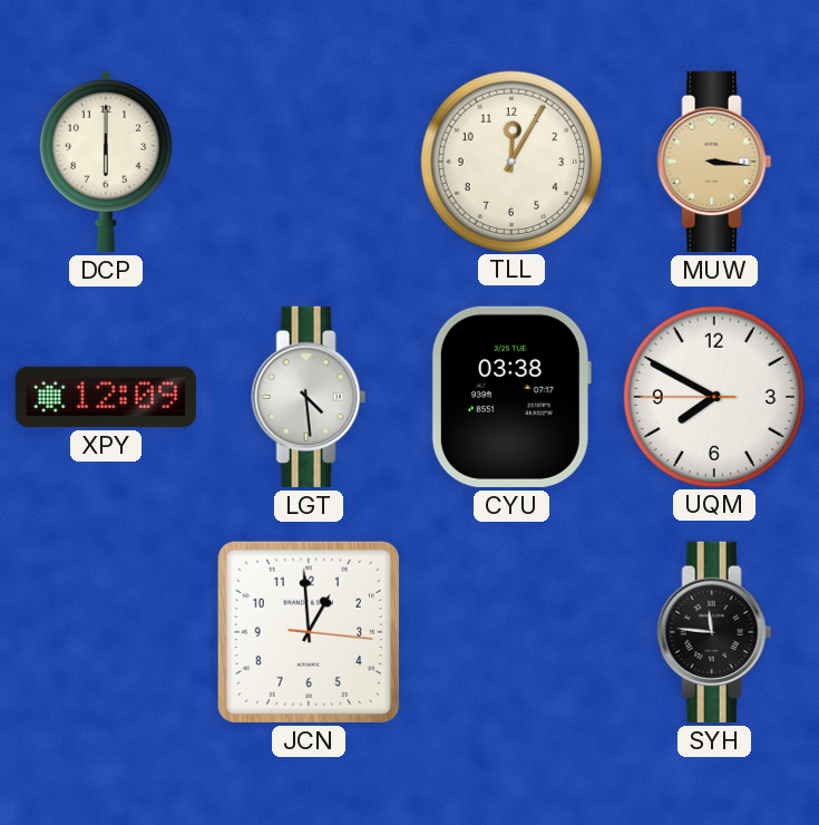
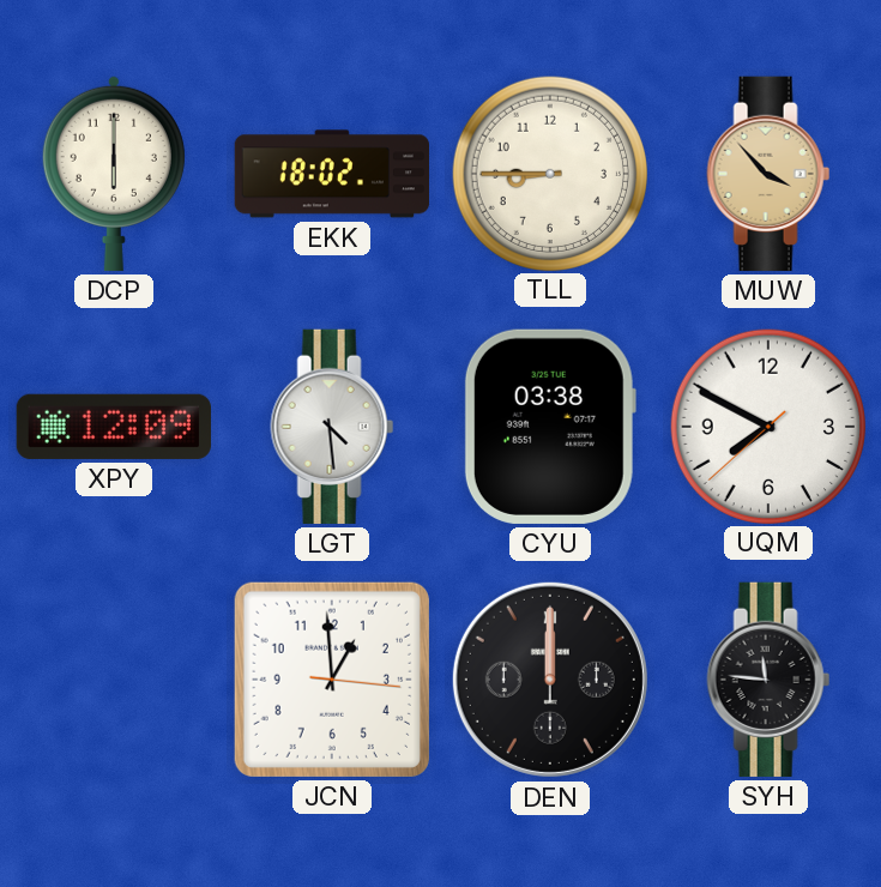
EKK: none -> 18:02
TLL: 12:05 -> 8:45
MUW: 3:16 -> 3:53
UQM: 7:49:45 -> 7:49:38
DEN: none -> 12:00
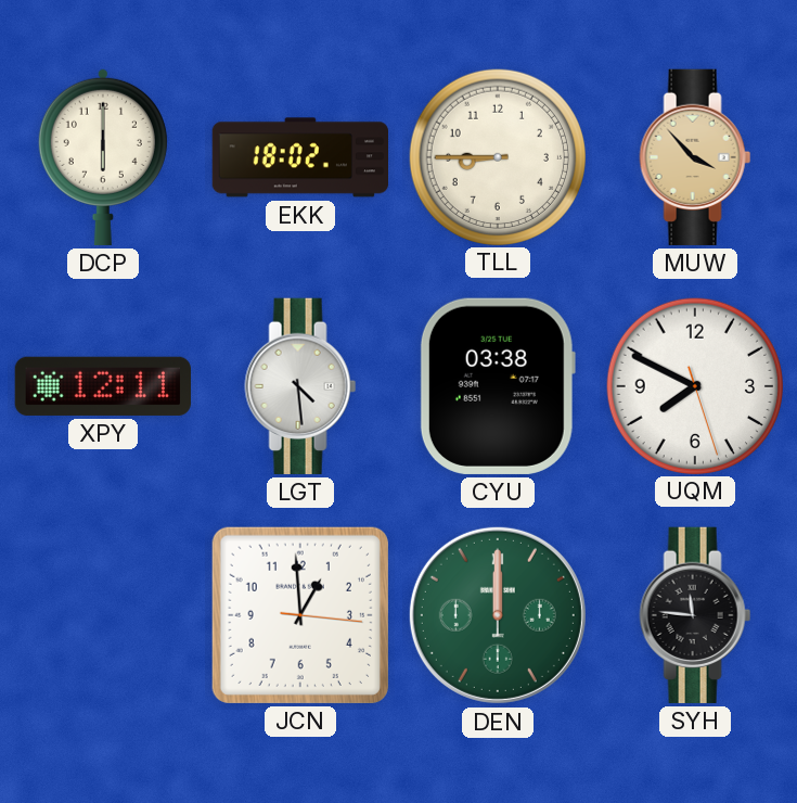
XPY: 12:09 -> 12:11
UQM: 7:49:38 -> 7:49:27
DEN dial: black -> green
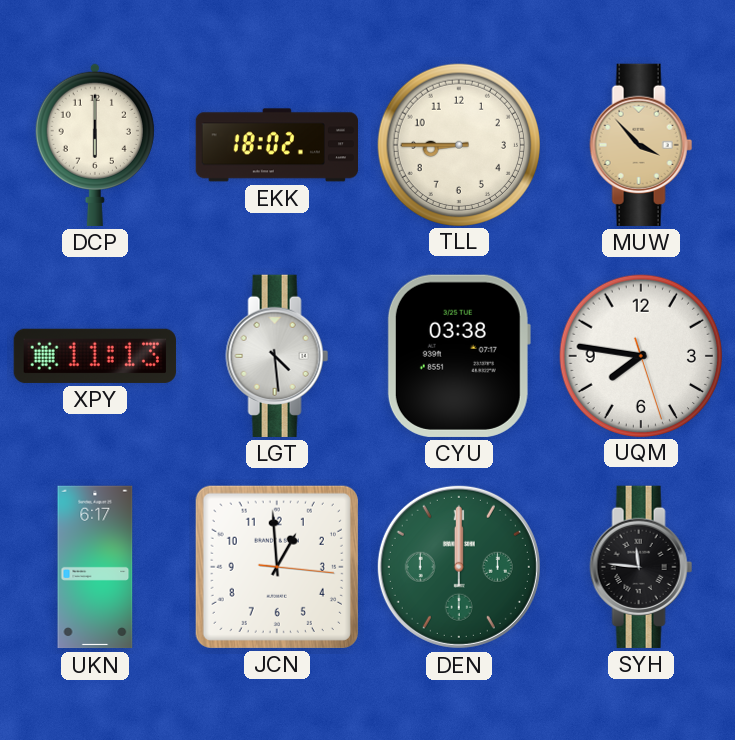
XPY: 12:11 -> 11:13
UQM: 7:49 -> 7:46
UKN: none -> 6:17
